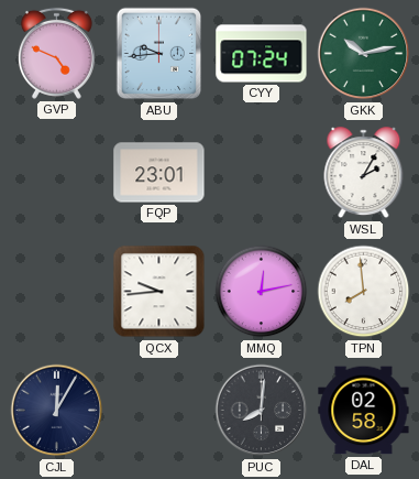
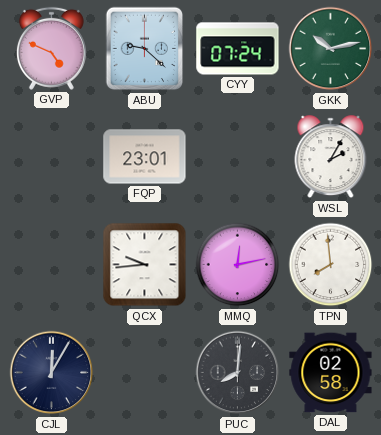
ABU: 9:44 -> 9:22
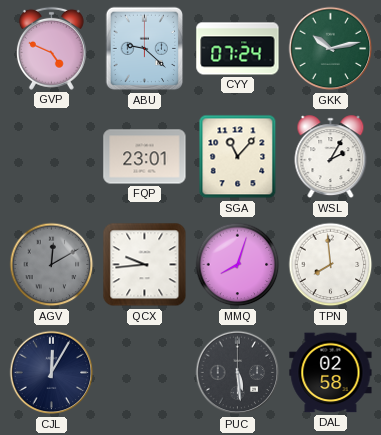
SGA: none -> 11:07
AGV: none -> 12:10
MMQ: 12:13 -> 8:03
PUC: 8:01 -> 5:29
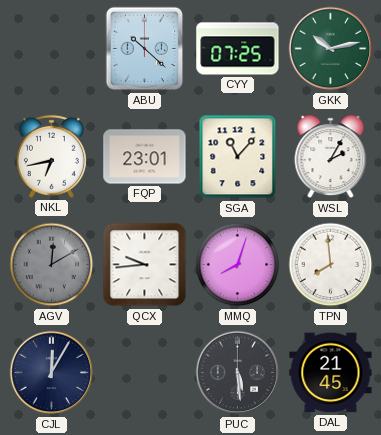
GVP: 4:49 -> none
ABU: 9:22 -> 10:22
CYY: 07:24 -> 07:25
NKL: none -> 6:43
DAL: 02:58 -> 21:45
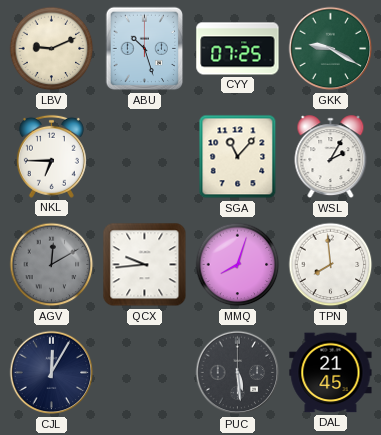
LBV: none -> 9:11
ABU: 10:22 -> 10:27
GKK: 10:13 -> 9:20
NKL: 6:43 -> 6:45
FQP: 23:01 -> none
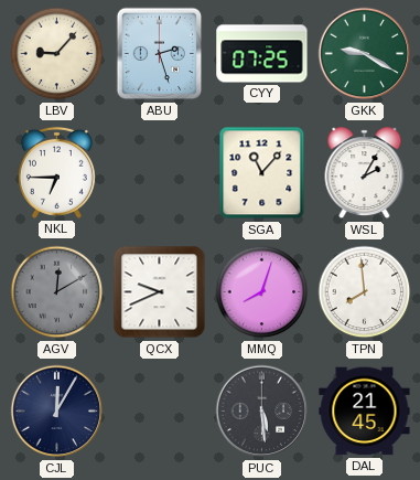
LBV: 9:11 -> 9:07
ABU: 10:27 -> 2:27
QCX: 9:44 -> 9:41
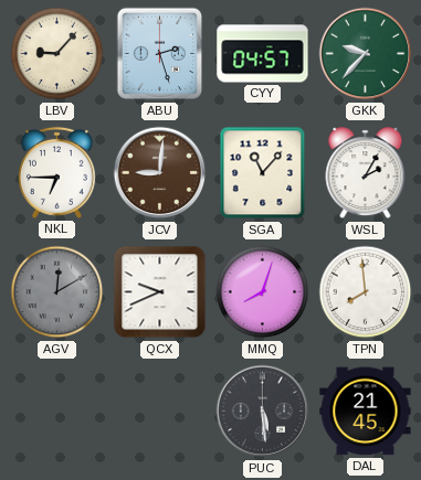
CYY: 07:25 -> 04:57
GKK: 9:20 -> 9:37
JCV: none -> 9:01
CJL: 12:05 -> none
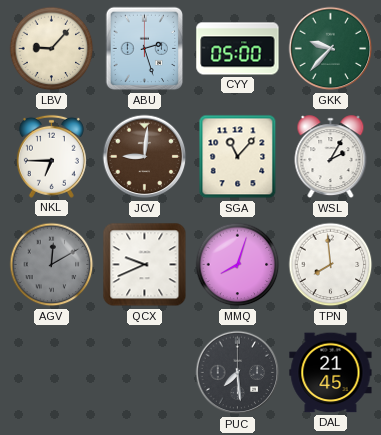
CYY: 04:57 -> 05:00
PUC: 5:29 -> 7:29
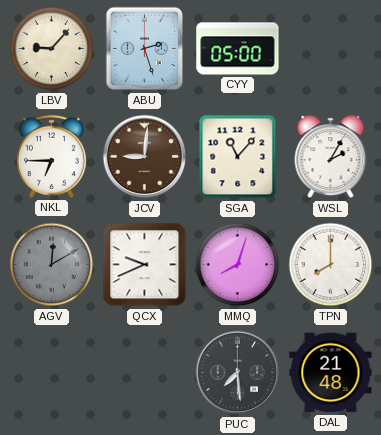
GKK: 9:37 -> none
TPN: 7:59 -> 8:00
DAL: 21:45 -> 21:48
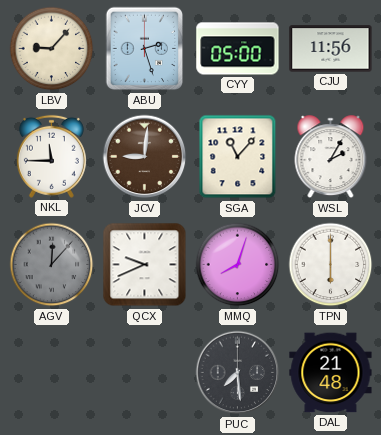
CJU: none -> 11:56
NKL: 6:45 -> 11:45
AGV: 12:10 -> 12:07
TPN: 8:00 -> 6:00
